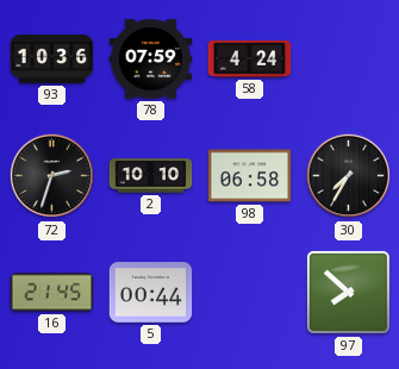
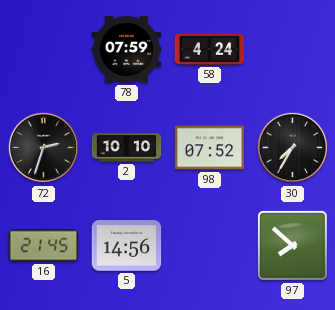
93: 10:36 -> none
98: 06:58 -> 07:52
5: 00:44 -> 14:56
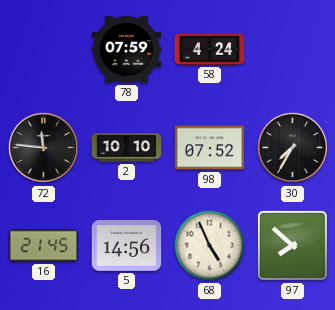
72: 2:33 -> 11:46
68: none -> 4:56
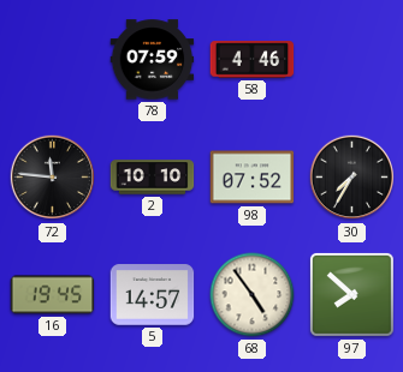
58: 4:24 -> 4:46
16: 21:45 -> 19:45
5: 14:56 -> 14:57
68: 4:56 -> 4:54
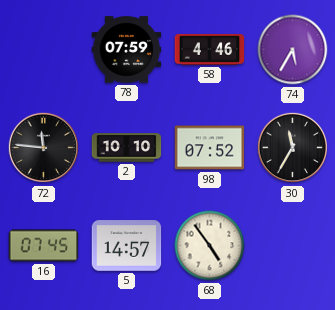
74: none -> 5:35
30: 7:35 -> 11:35
16: 19:45 -> 07:45
97: 7:52 -> none
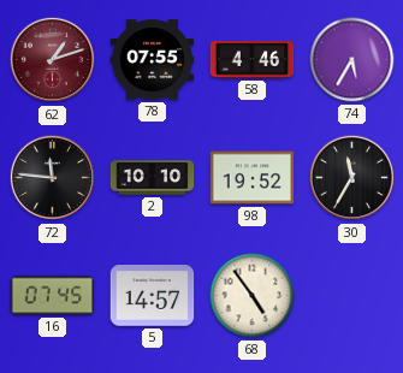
62: none -> 1:12
78: 07:59 -> 07:55
98: 07:52 -> 19:52
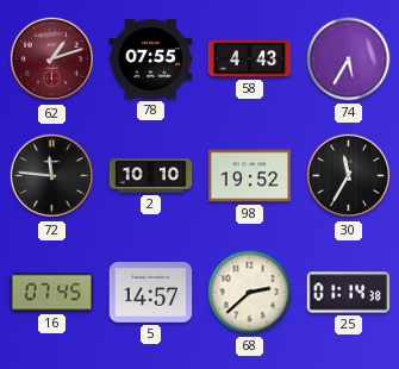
58: 4:46 -> 4:43
68: 4:54 -> 2:38
25: none -> 01:14
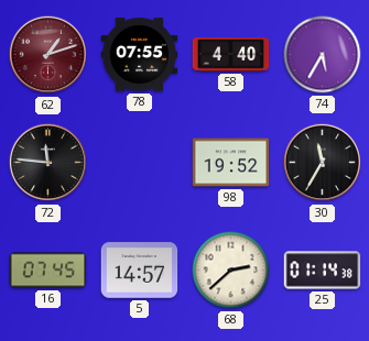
58: 4:43 -> 4:40
2: 10:10 -> none
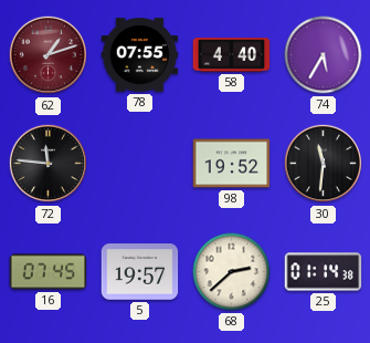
30: 11:35 -> 11:31
5: 14:57 -> 19:57
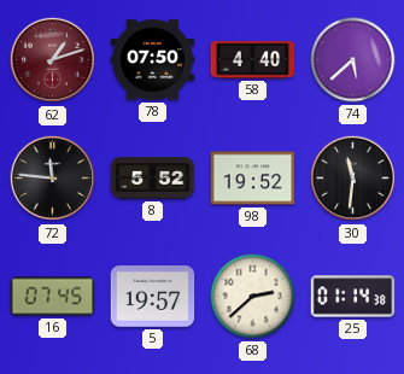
78: 07:55 -> 07:50
74: 5:35 -> 5:38
8: none -> 5:52
